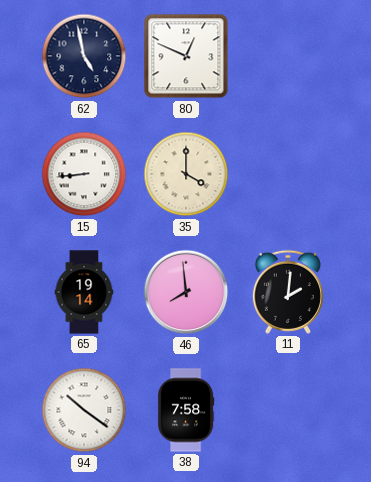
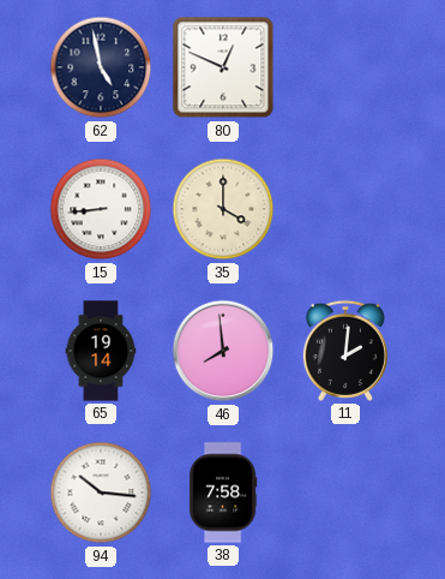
94: 10:21 -> 10:16
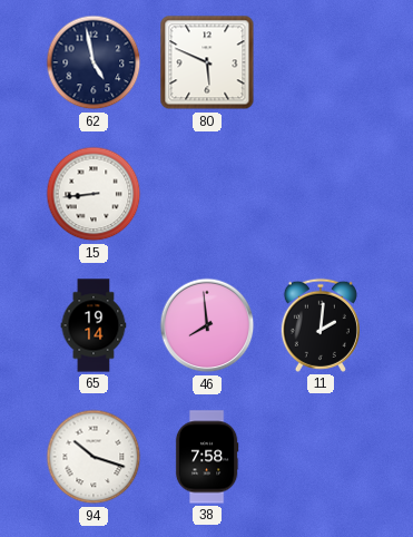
80: 12:49 -> 5:49
35: 4:00 -> none
94: 10:16 -> 10:18
